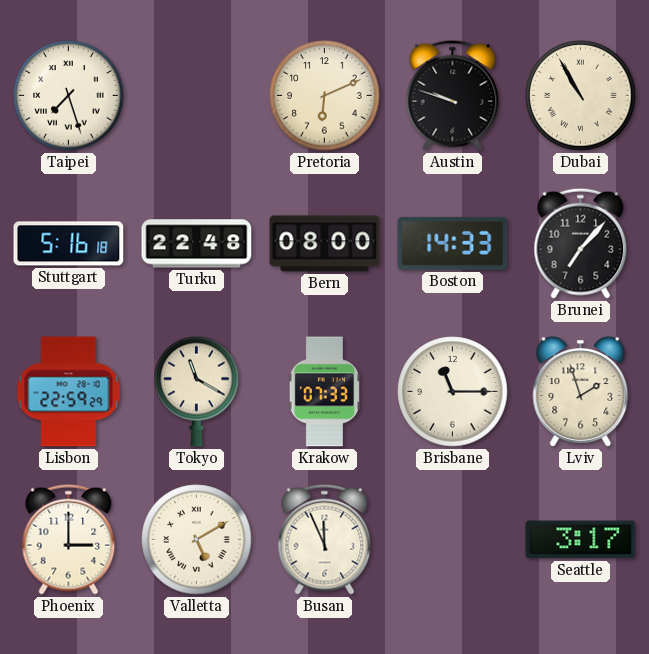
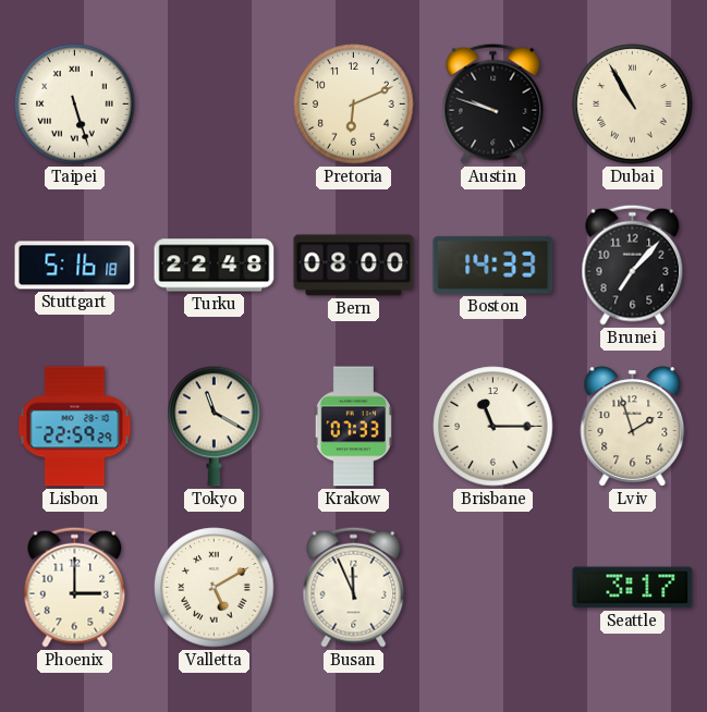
Taipei: 7:27 -> 5:27
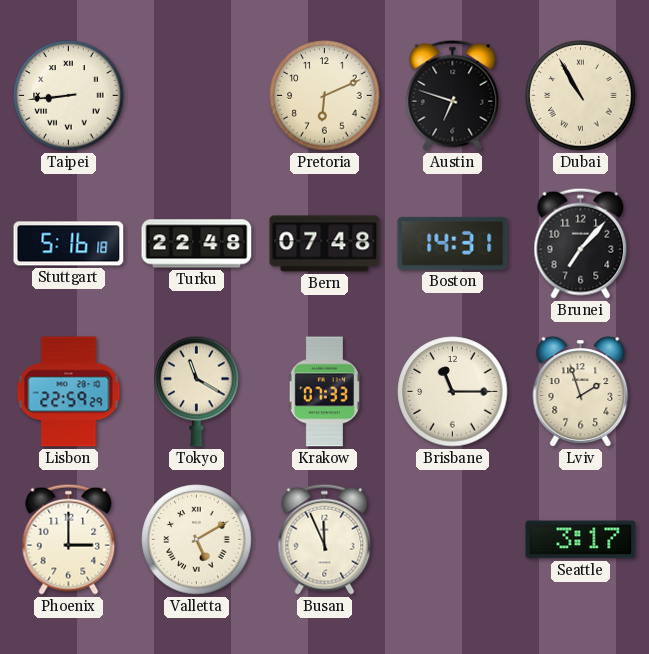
Taipei: 5:27 -> 8:44
Austin: 9:48 -> 6:48
Bern: 08:00 -> 07:48
Boston: 14:33 -> 14:31
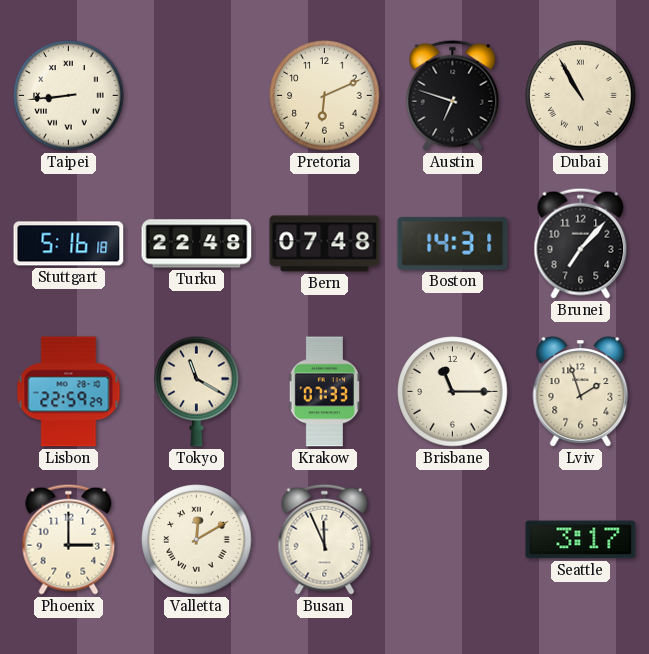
Valletta: 5:10 -> 12:10
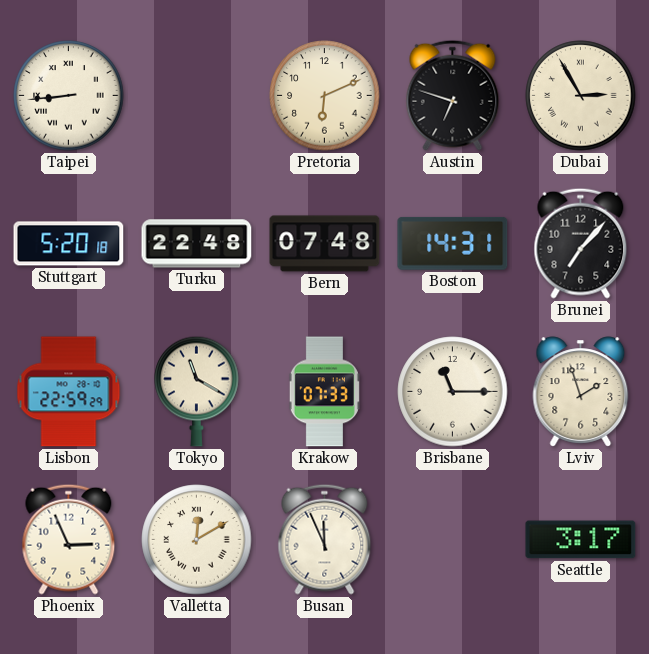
Dubai: 10:55 -> 2:55
Stuttgart: 5:16 -> 5:20
Phoenix: 3:00 -> 2:56
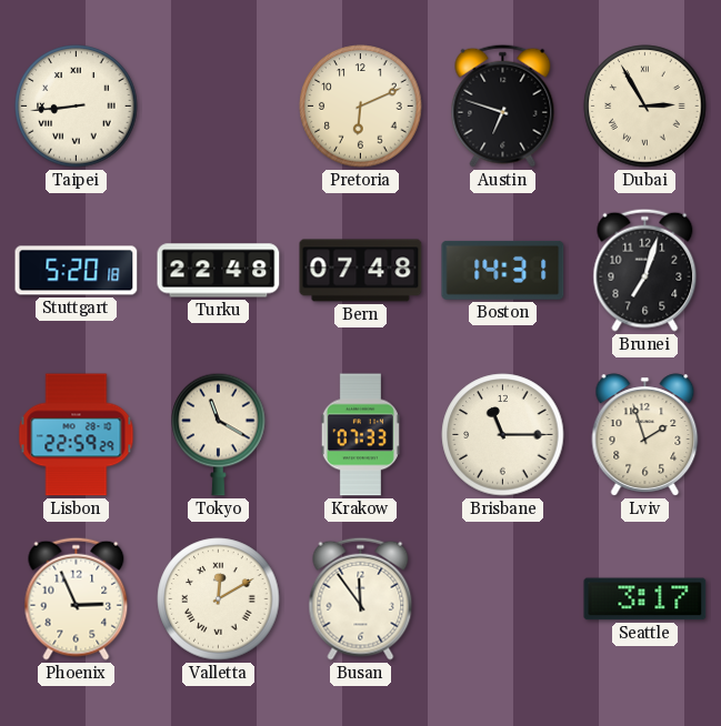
Brunei: 7:07 -> 7:03
Busan: 11:56 -> 11:54
